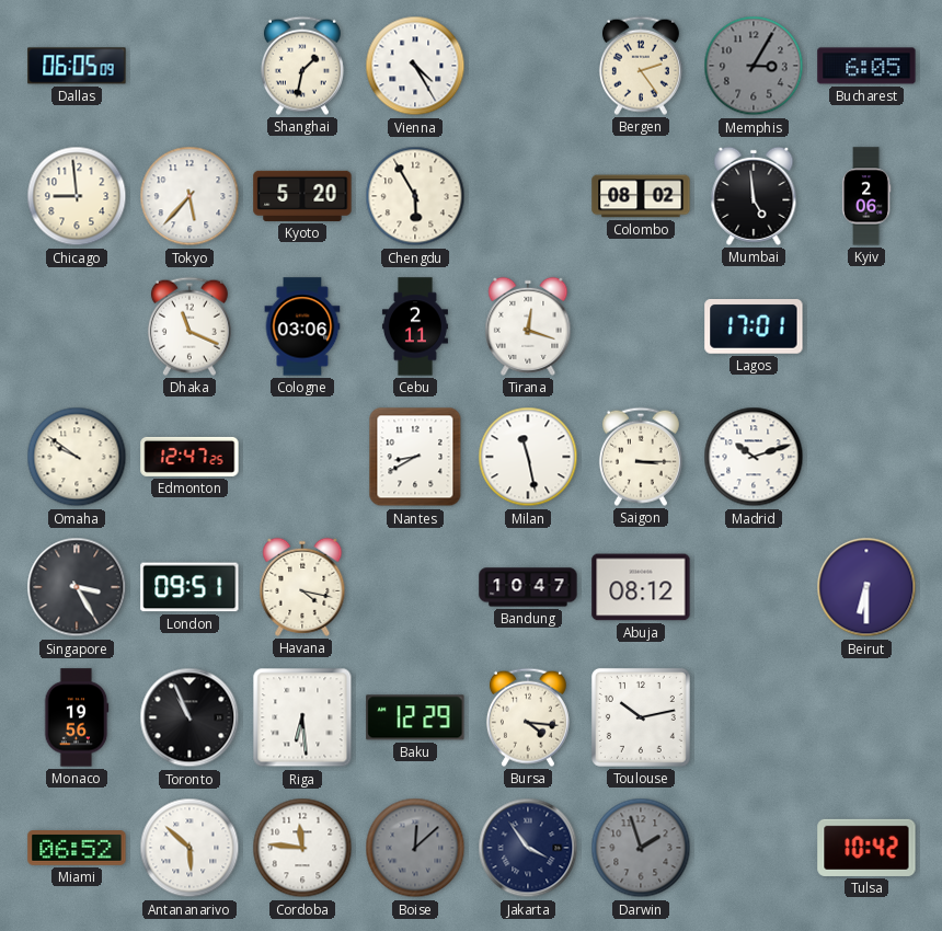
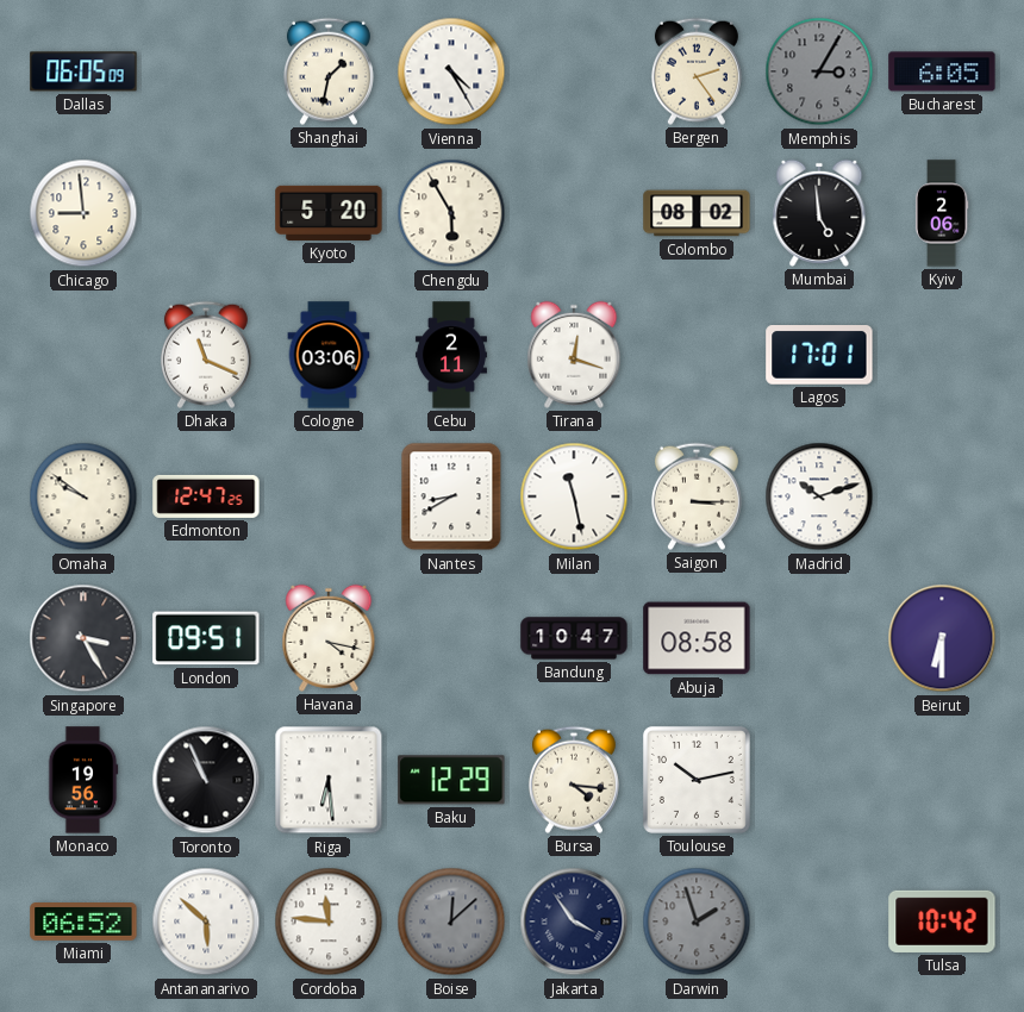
Tokyo: 5:37 -> none
Abuja: 08:12 -> 08:58
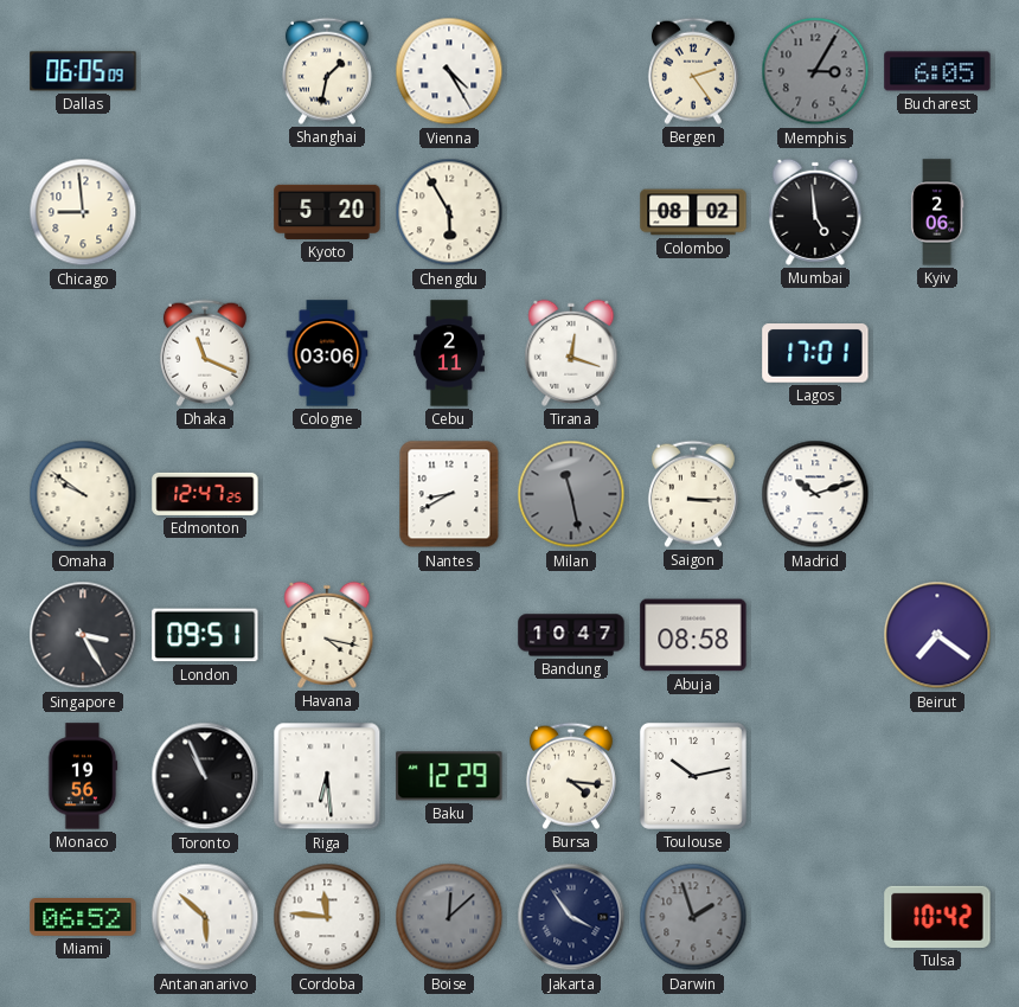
Milan dial: white -> grey
Beirut: 6:30 -> 7:21
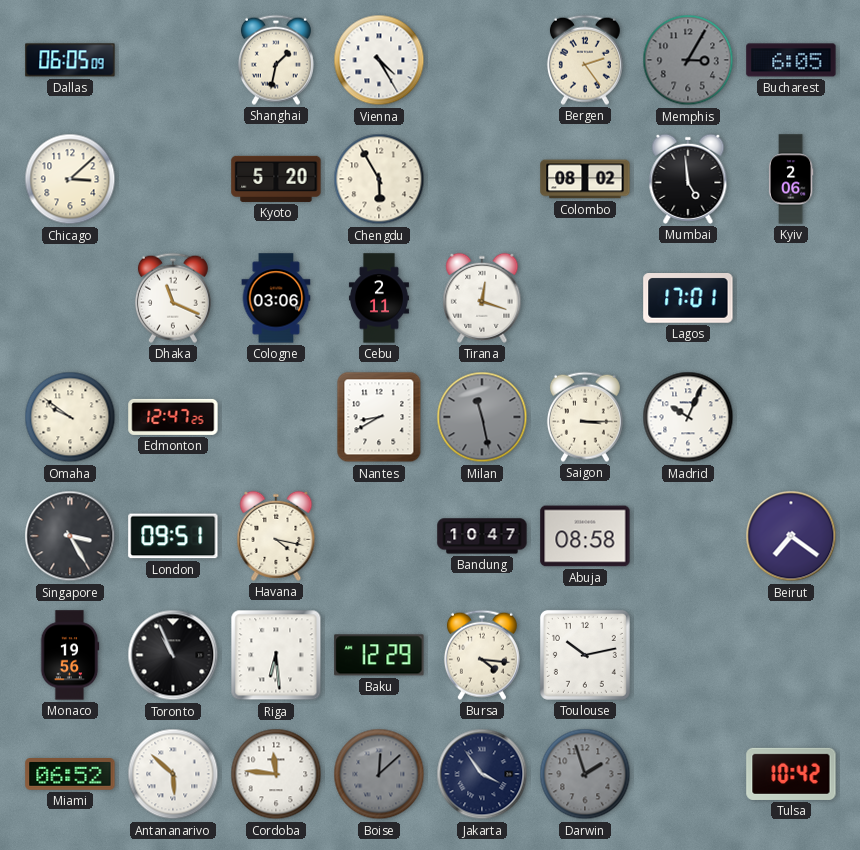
Chicago: 8:59 -> 3:08
Madrid: 10:12 -> 10:04
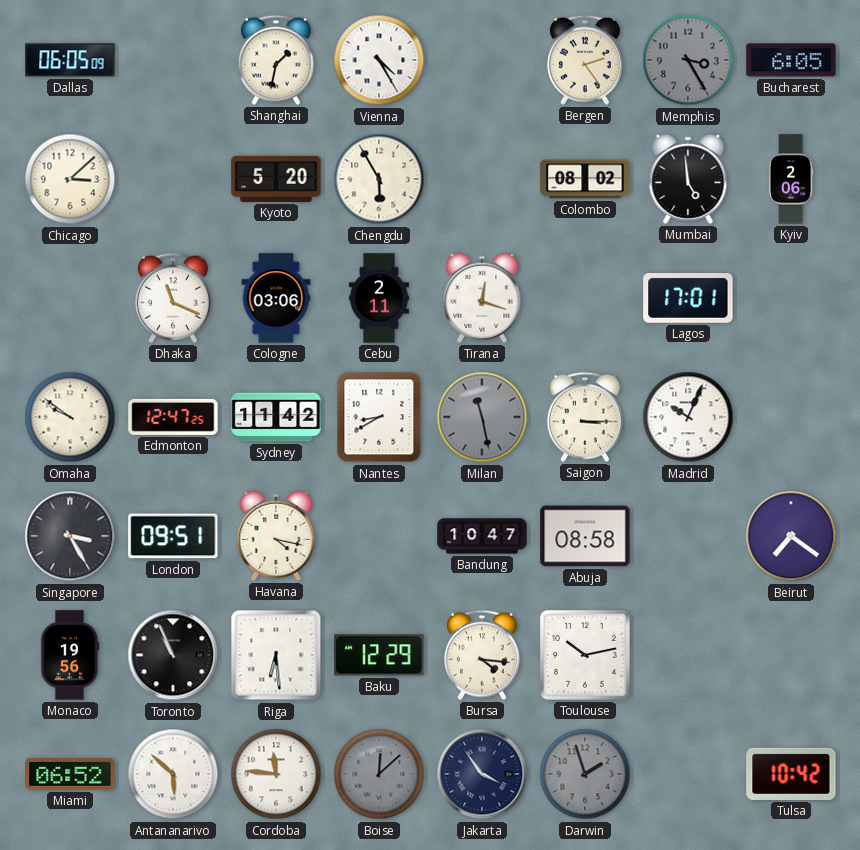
Memphis: 3:05 -> 3:25
Sydney: none -> 11:42
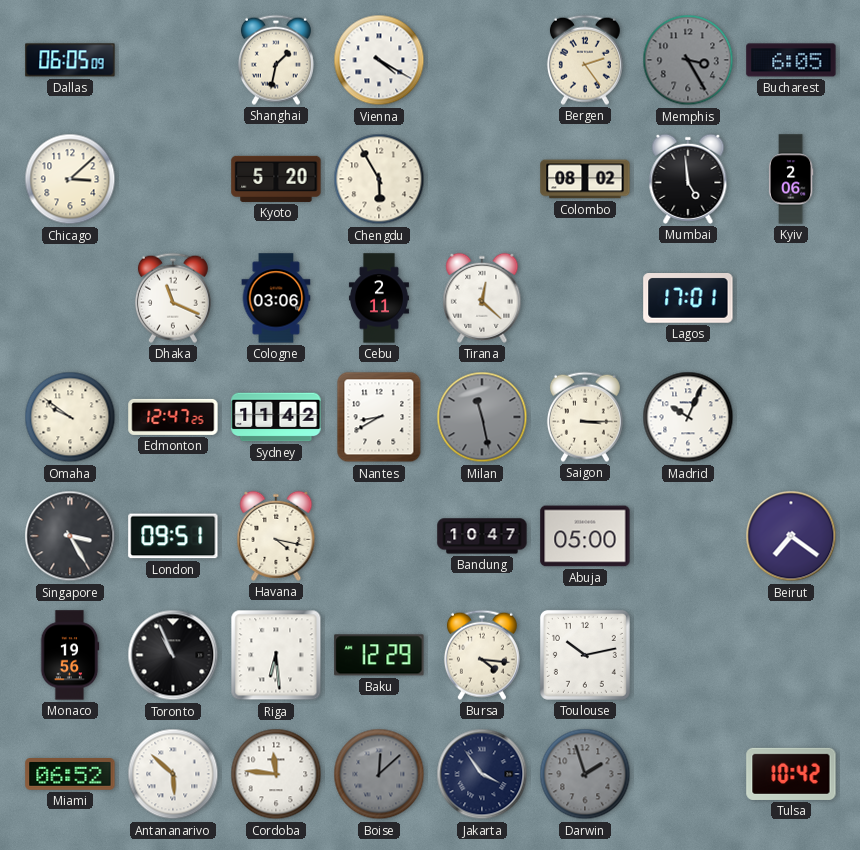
Vienna: 4:25 -> 4:20
Tirana: 12:18 -> 12:22
Abuja: 08:58 -> 05:00
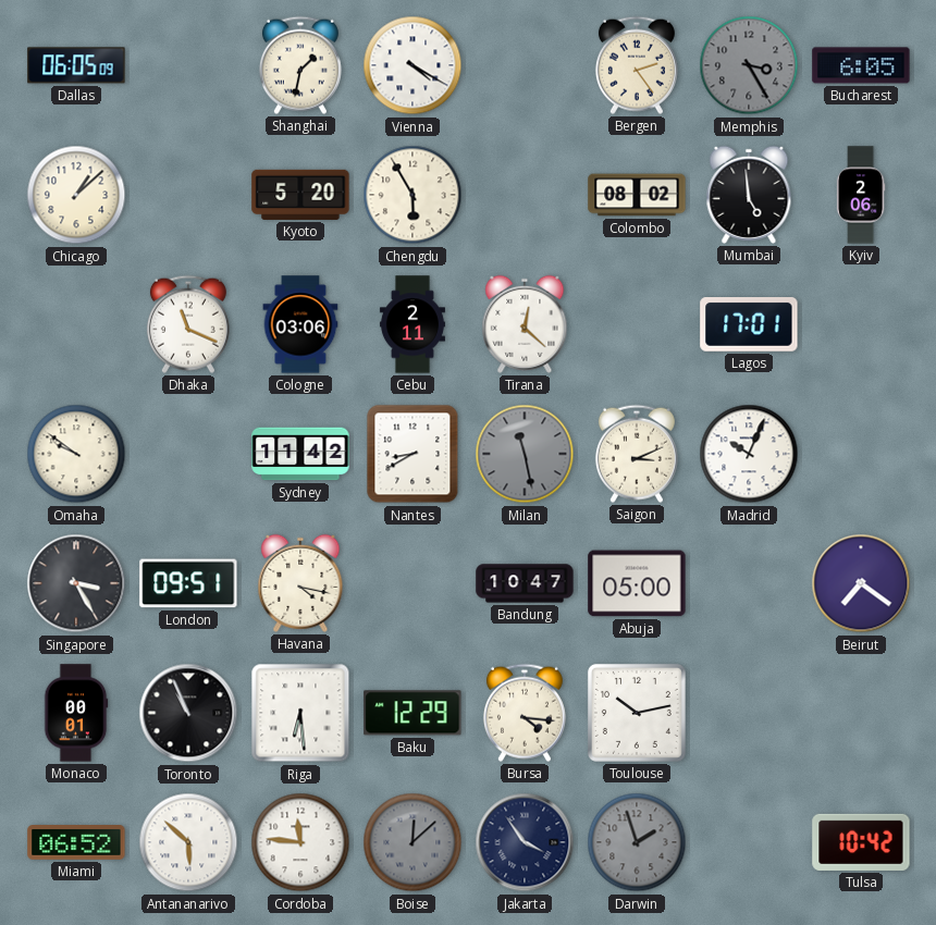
Chicago: 3:08 -> 1:08
Edmonton: 12:47 -> none
Saigon: 3:15 -> 3:11
Monaco: 19:56 -> 00:01
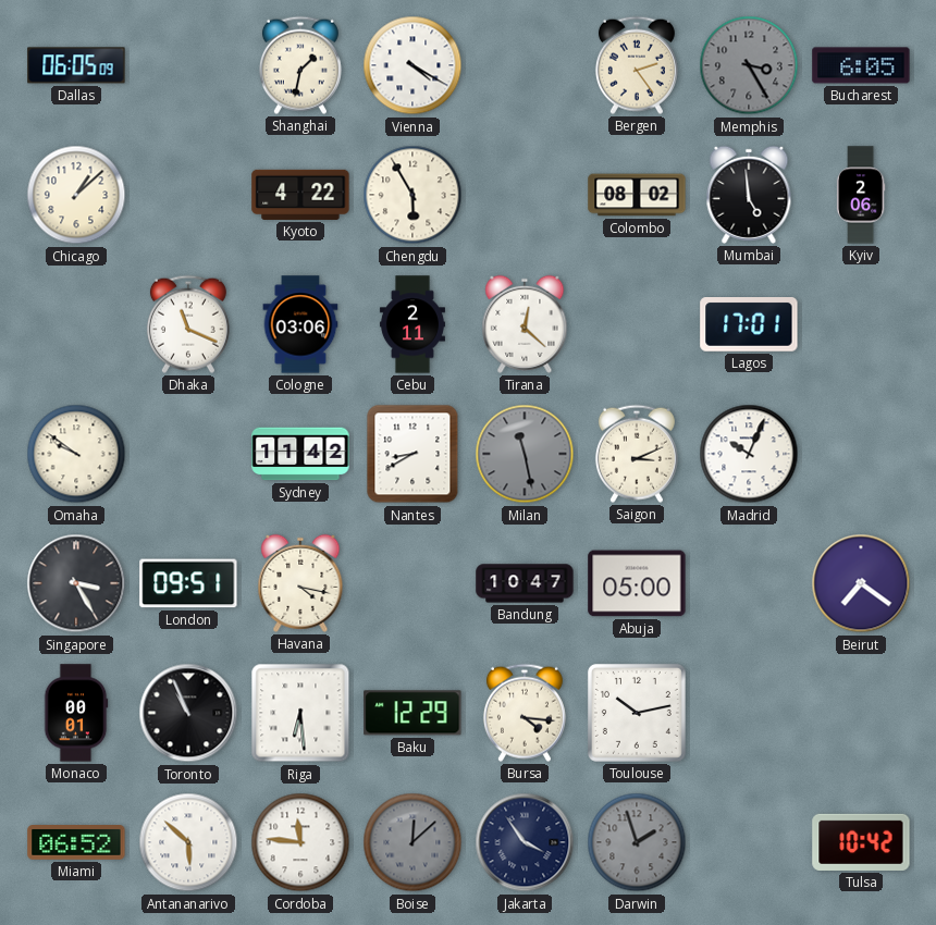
Kyoto: 5:20 -> 4:22
